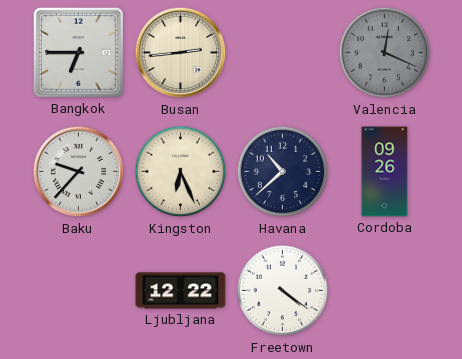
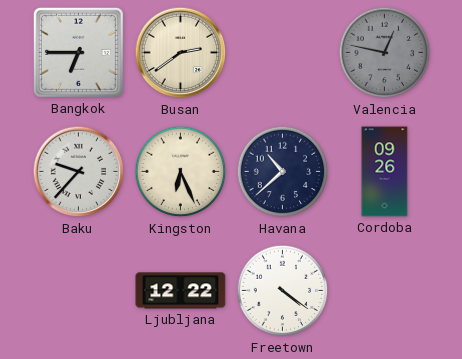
Busan: 2:44 -> 2:39
Valencia: 12:19 -> 12:47
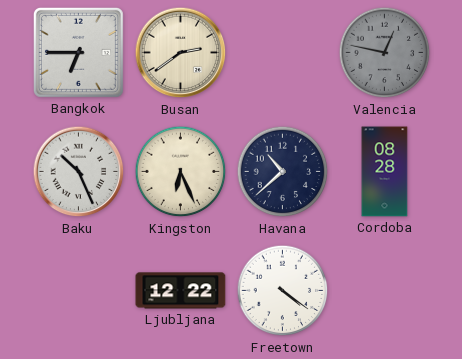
Baku: 9:37 -> 10:26
Cordoba: 09:26 -> 08:28
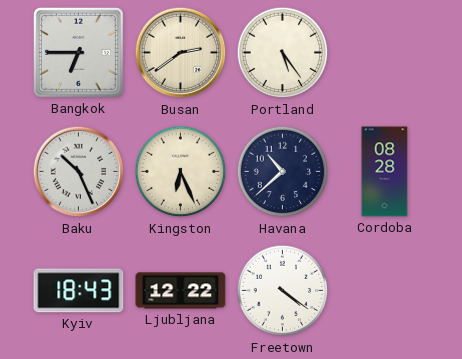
Portland: none -> 5:24
Valencia: 12:47 -> none
Kyiv: none -> 18:43
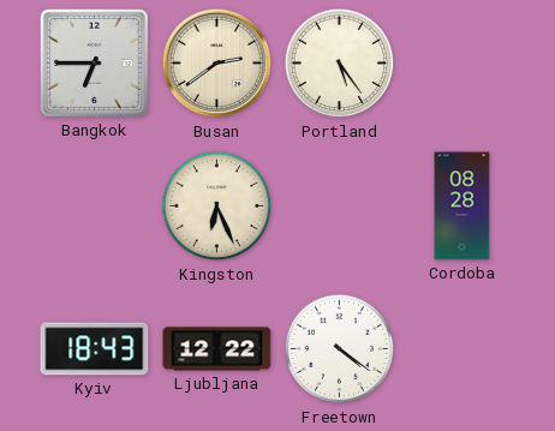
Baku: 10:26 -> none
Havana: 10:38 -> none
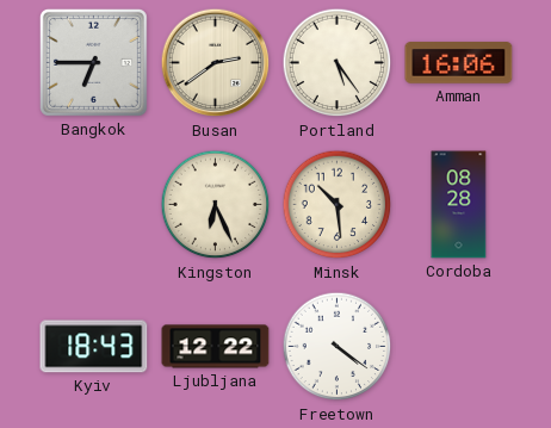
Amman: none -> 16:06
Minsk: none -> 10:29
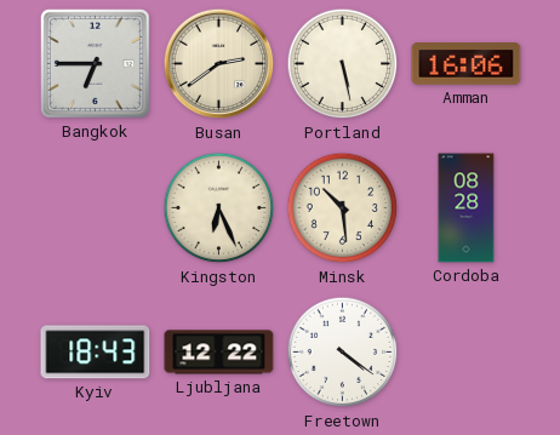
Portland: 5:24 -> 5:28
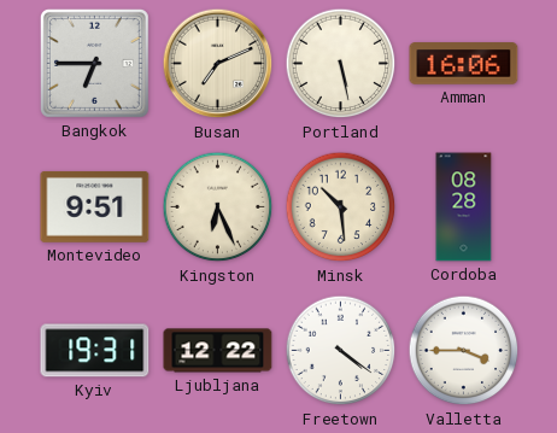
Busan: 2:39 -> 7:11
Montevideo: none -> 9:51
Kyiv: 18:43 -> 19:31
Valletta: none -> 3:45
